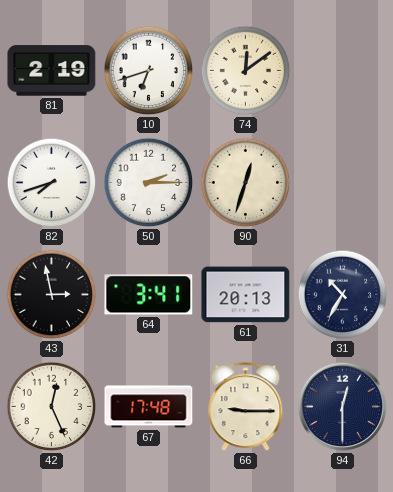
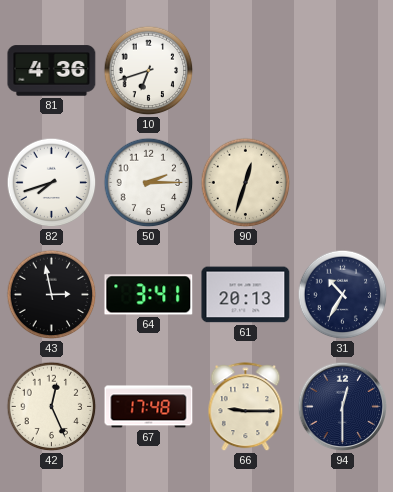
81: 2:19 -> 4:36
74: 12:09 -> none
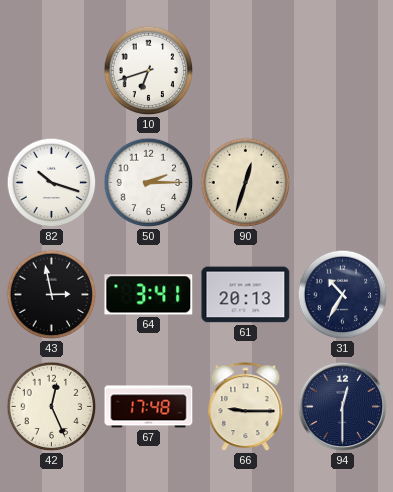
81: 4:36 -> none
82: 7:42 -> 10:18
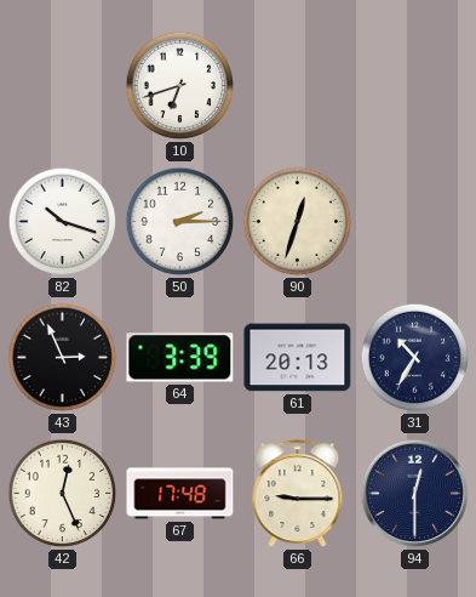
43: 2:58 -> 2:56
64: 3:41 -> 3:39
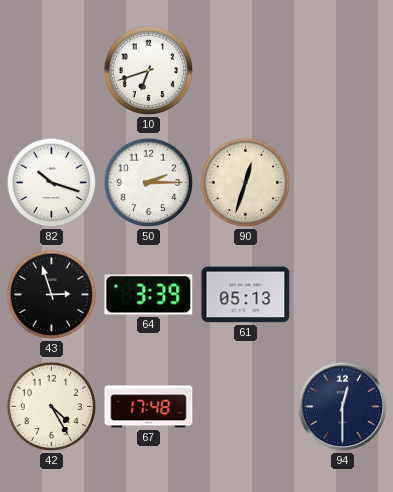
43: 2:56 -> 2:57
61: 20:13 -> 05:13
31: 10:35 -> none
42: 12:26 -> 4:25
66: 9:15 -> none
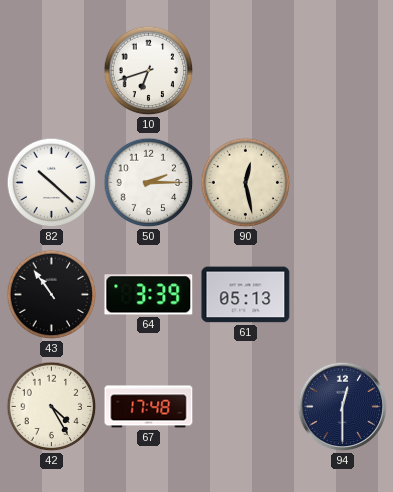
82: 10:18 -> 10:22
90: 12:33 -> 12:28
43: 2:57 -> 10:54
